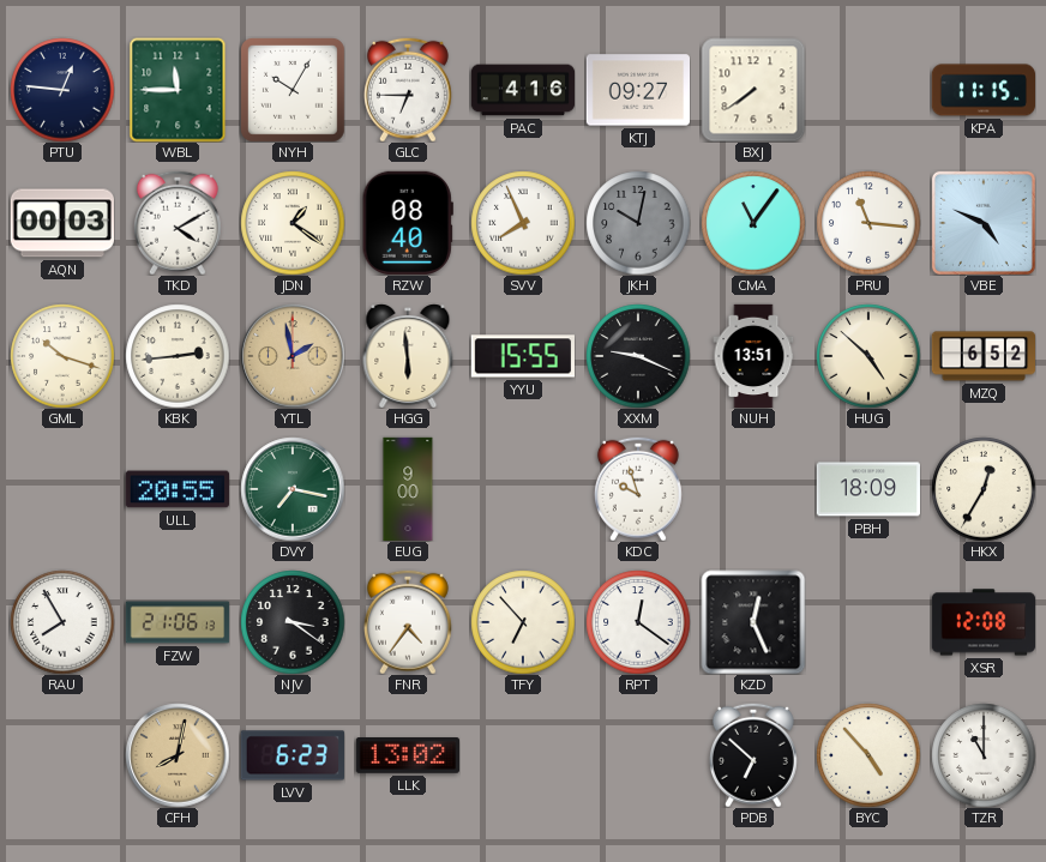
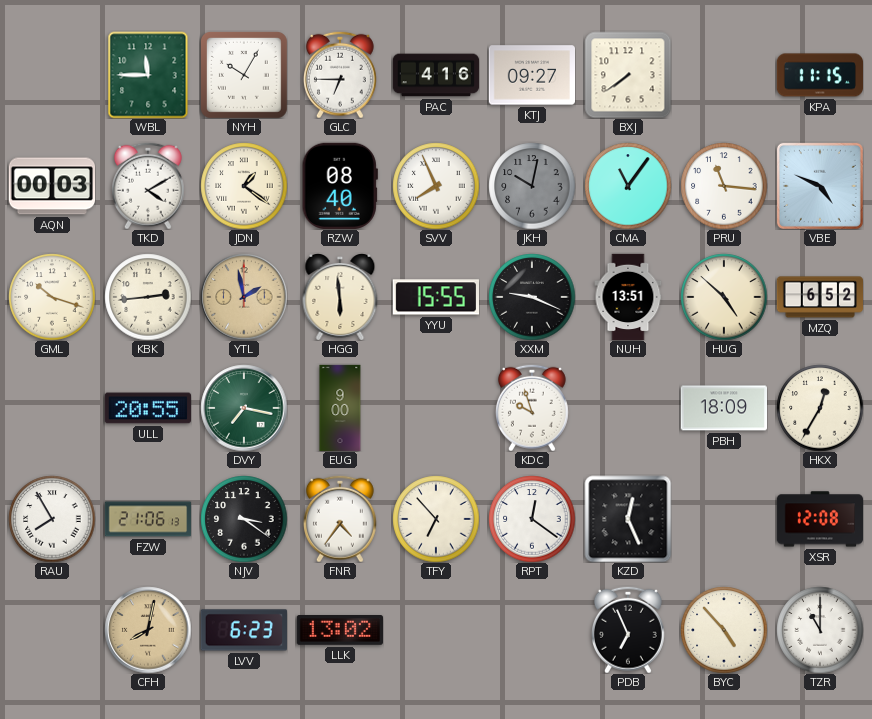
PTU: 12:46 -> none
PDB: 6:52 -> 6:56
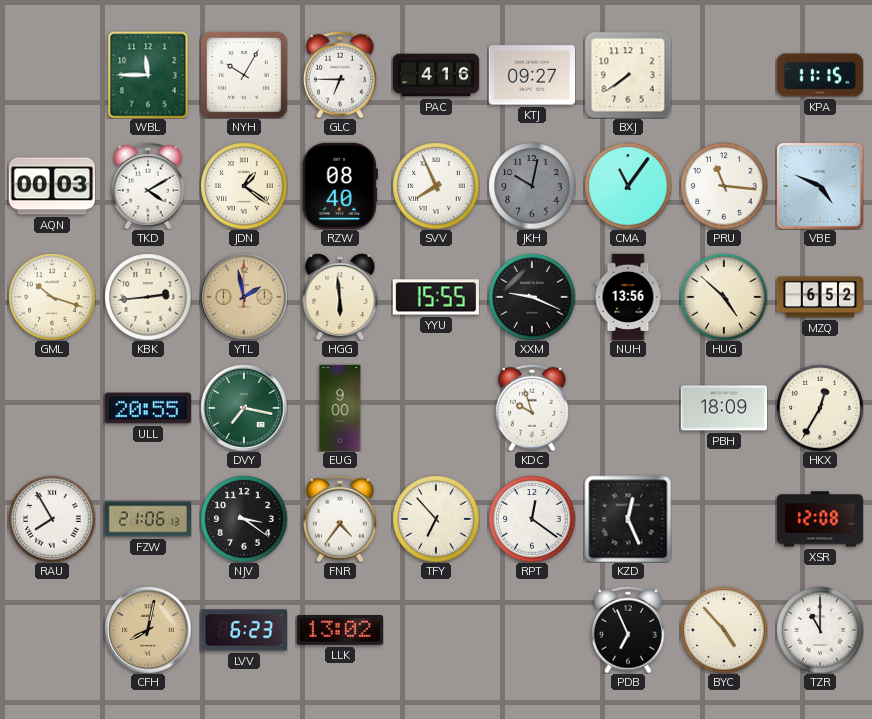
NUH: 13:51 -> 13:56
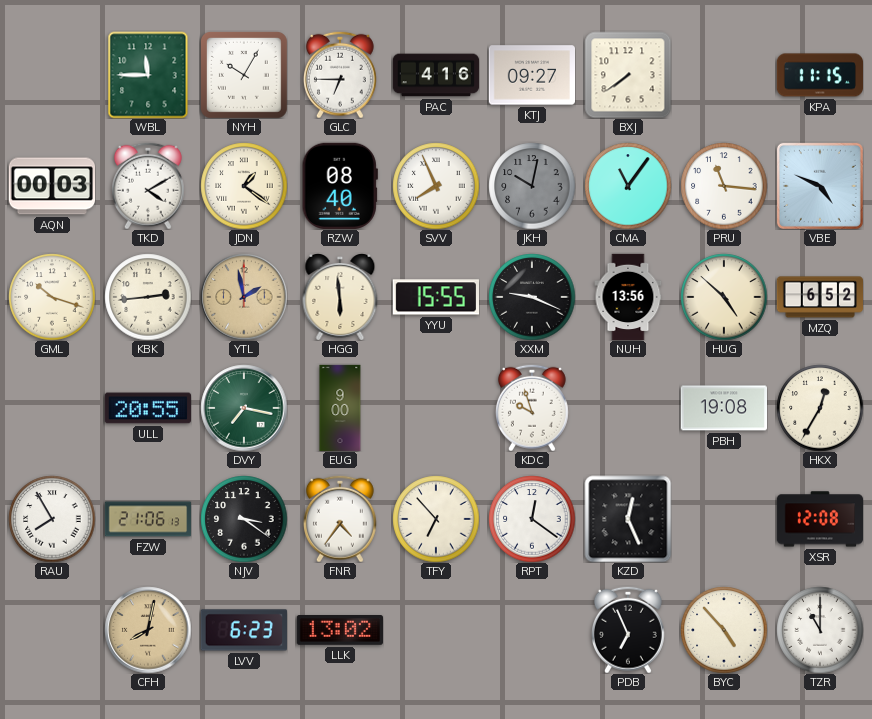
PBH: 18:09 -> 19:08
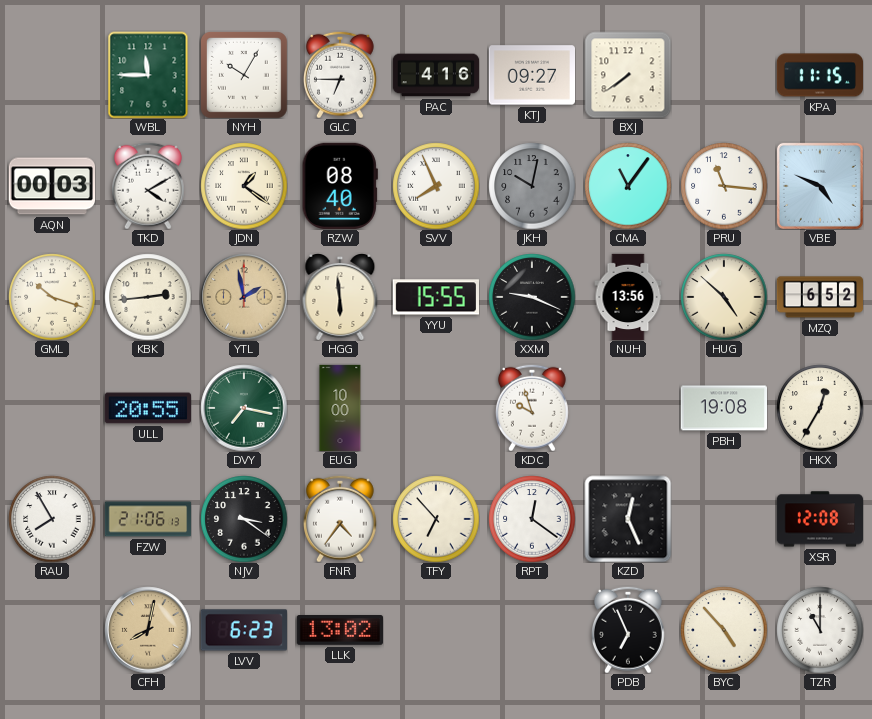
EUG: 9:00 -> 10:00
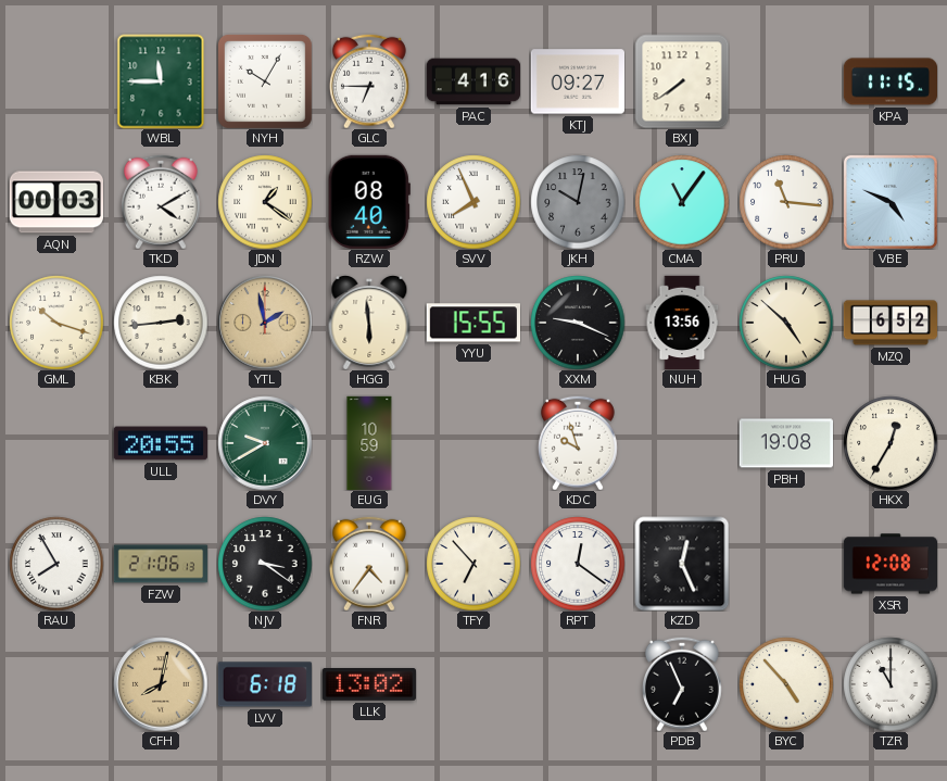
DVY: 7:17 -> 9:40
EUG: 10:00 -> 10:59
LVV: 6:23 -> 6:18
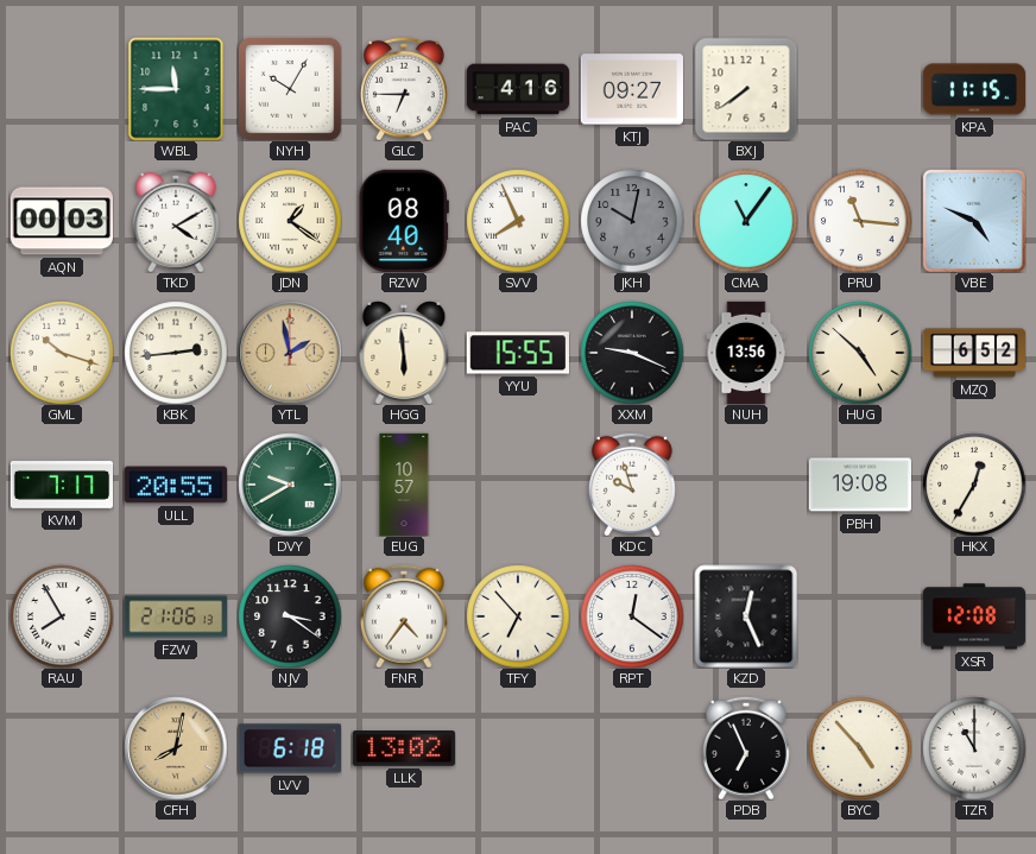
KVM: none -> 7:17
EUG: 10:59 -> 10:57
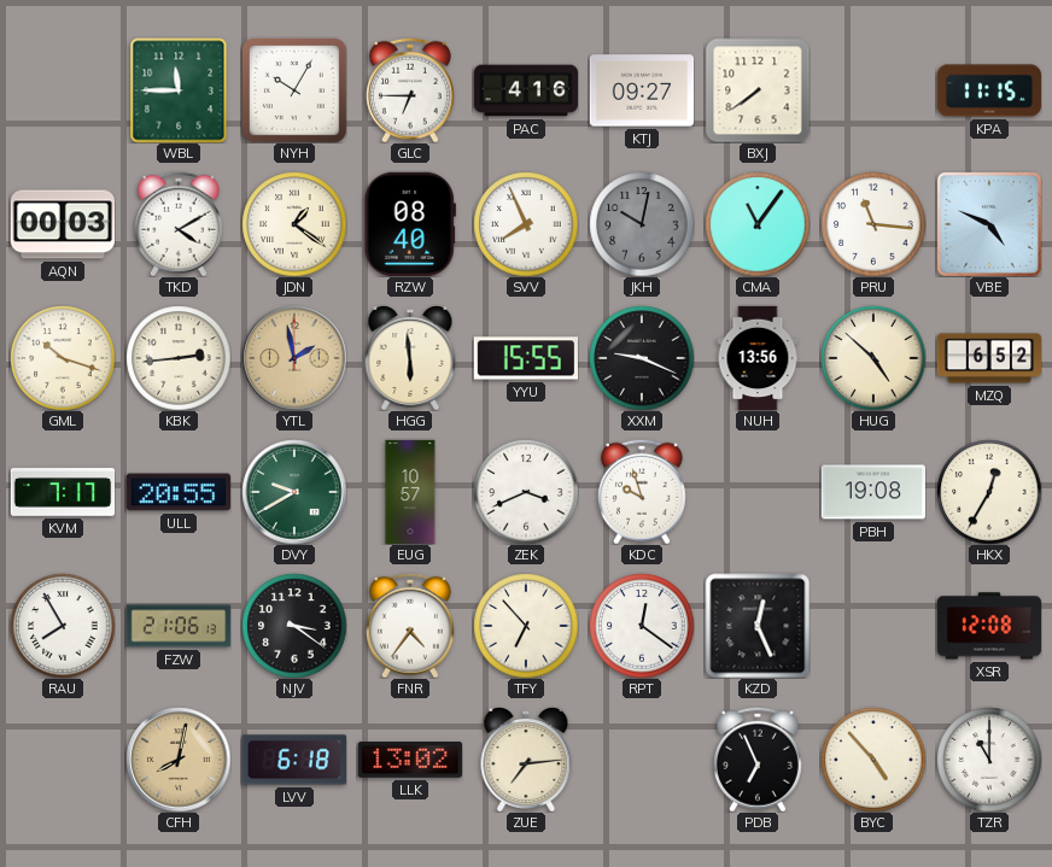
ZEK: none -> 3:41
ZUE: none -> 7:14
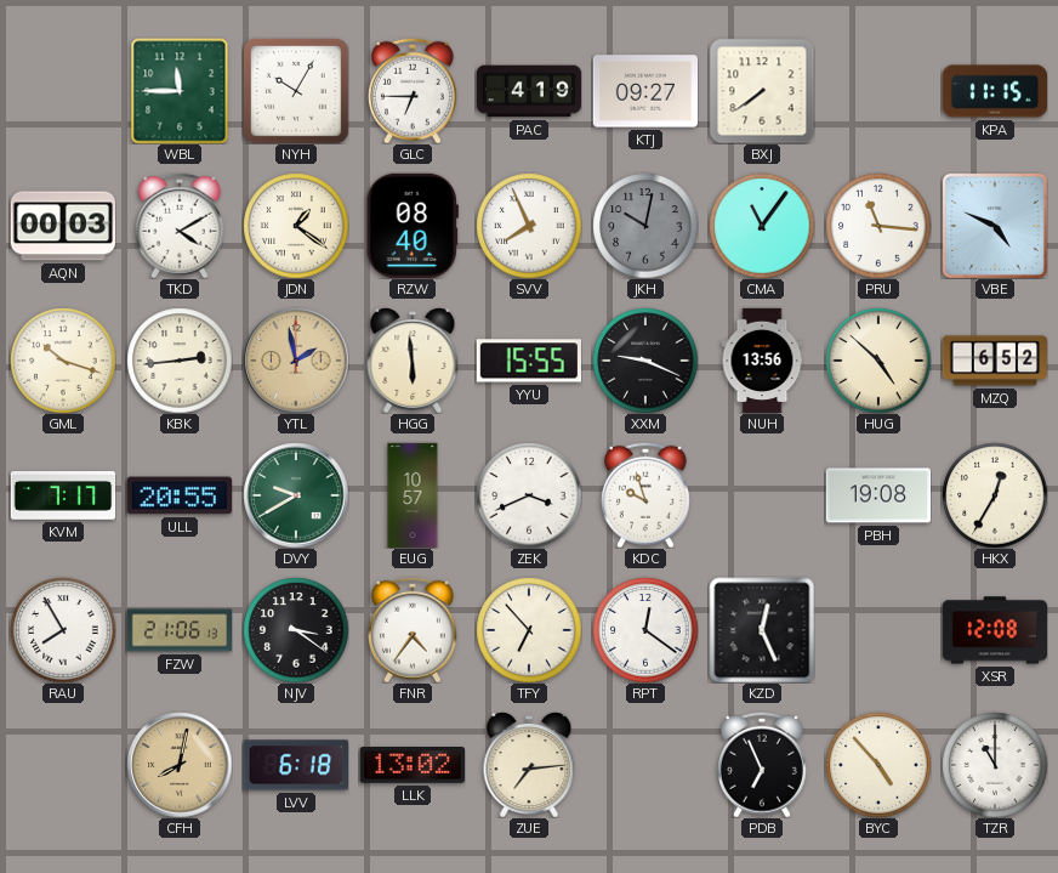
PAC: 4:16 -> 4:19
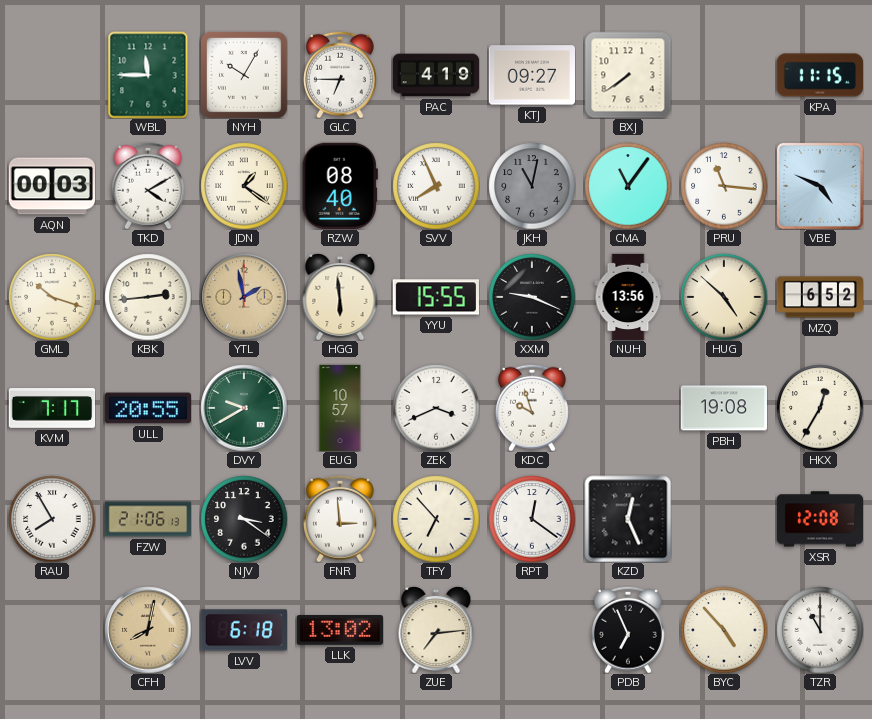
JKH: 10:02 -> 11:02
FNR: 4:36 -> 2:59
